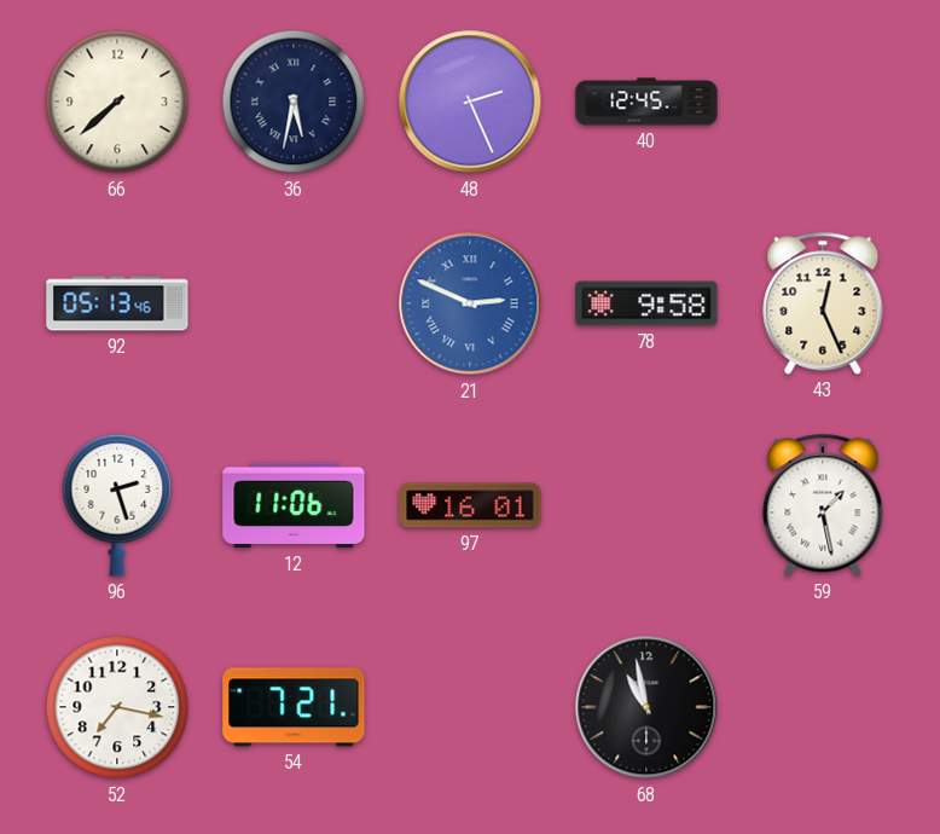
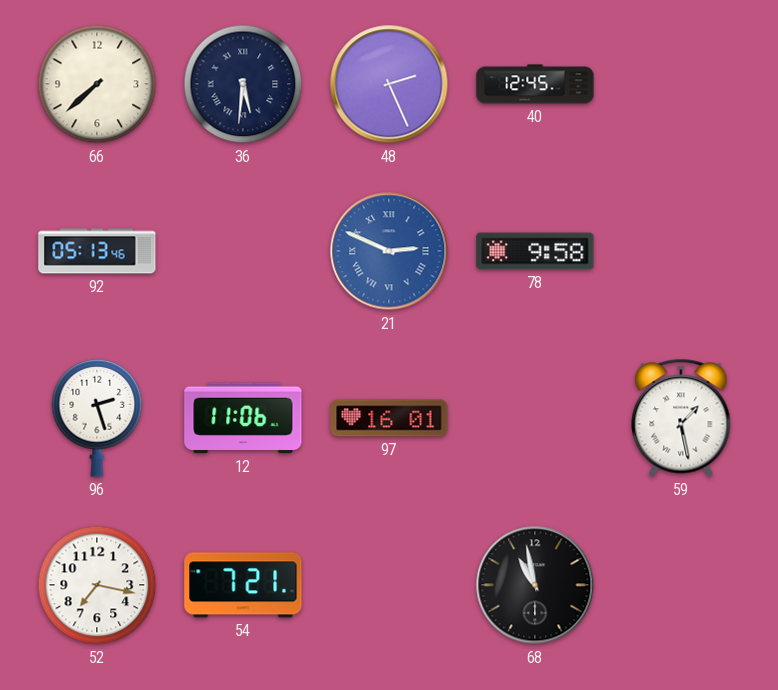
36: 5:32 -> 5:31
43: 12:26 -> none
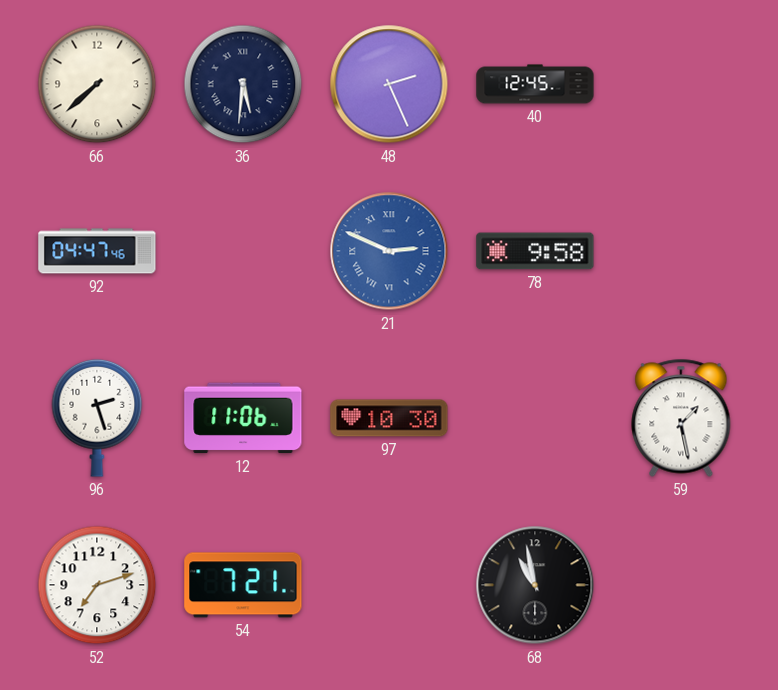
92: 05:13 -> 04:47
97: 16:01 -> 10:30
52: 7:17 -> 7:12
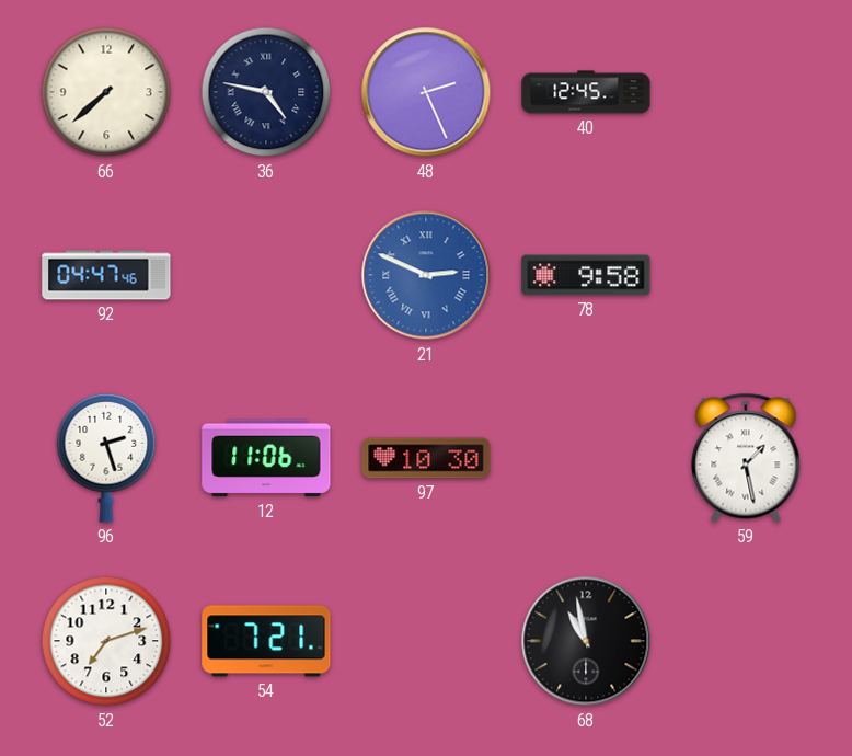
36: 5:31 -> 4:47
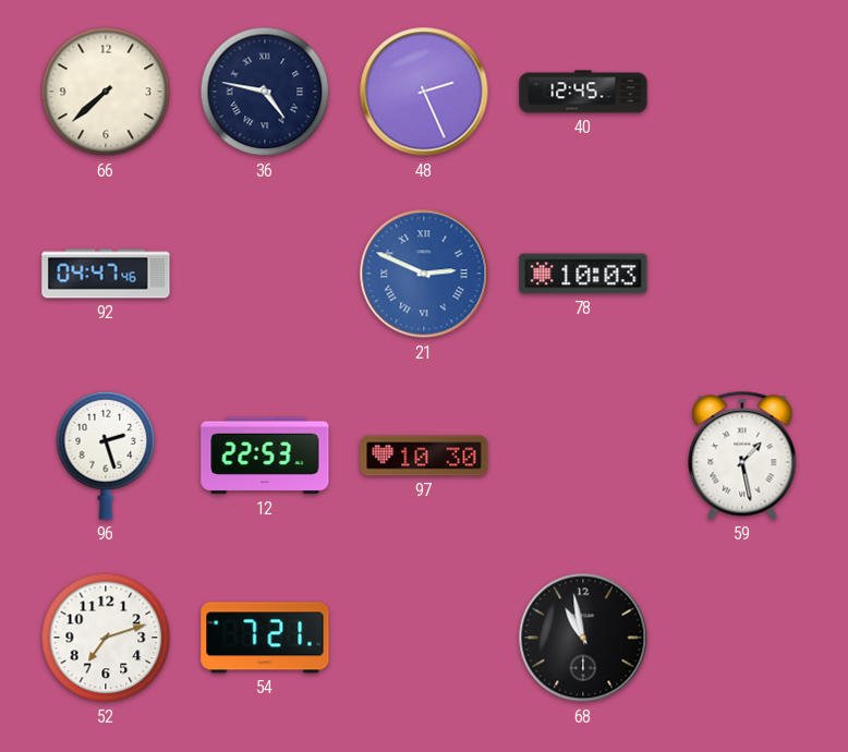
78: 9:58 -> 10:03
12: 11:06 -> 22:53
